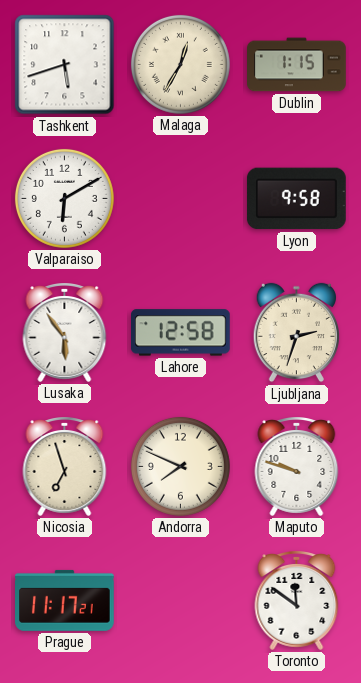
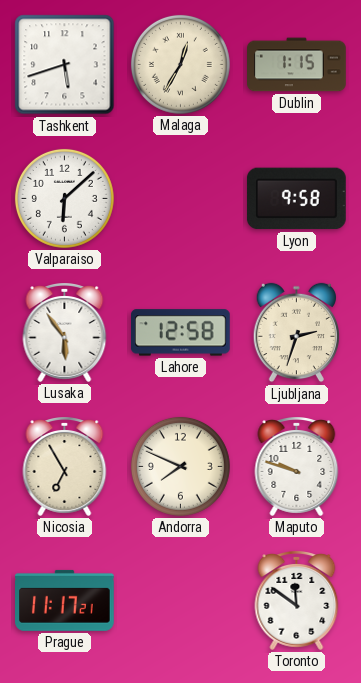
Valparaiso: 6:10 -> 6:08
Nicosia: 6:57 -> 6:55
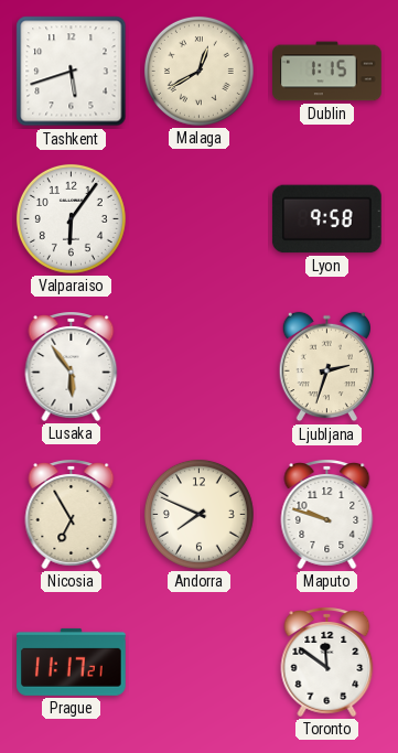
Malaga: 12:35 -> 12:40
Valparaiso: 6:08 -> 6:06
Lahore: 12:58 -> none
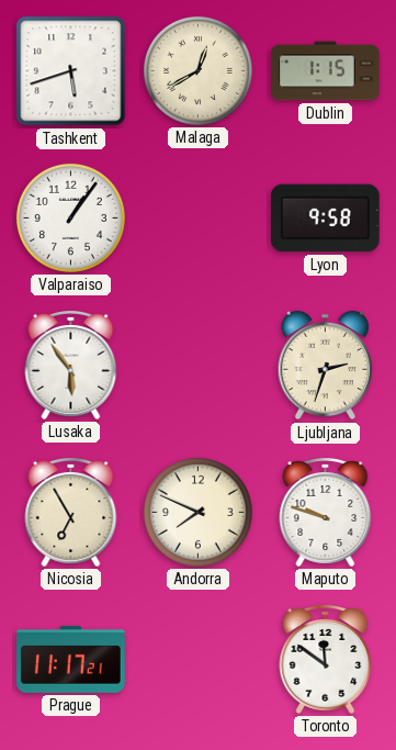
Valparaiso: 6:06 -> 1:06
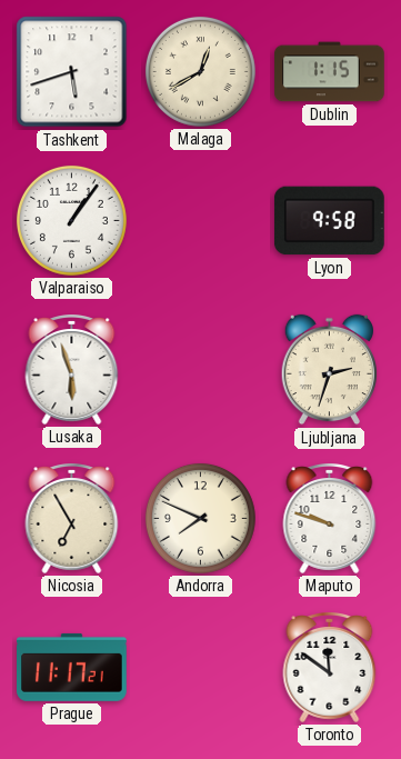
Lusaka: 5:54 -> 5:57
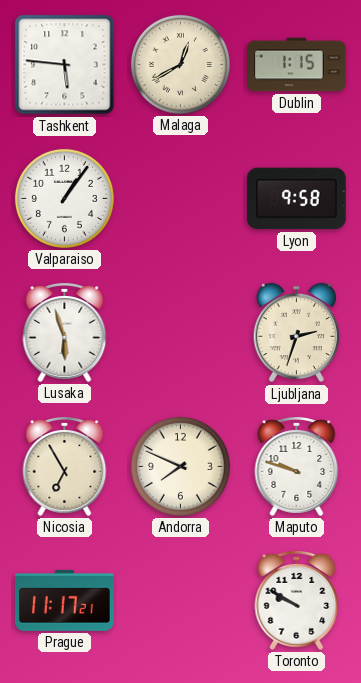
Tashkent: 5:42 -> 5:46
Toronto: 11:51 -> 9:50
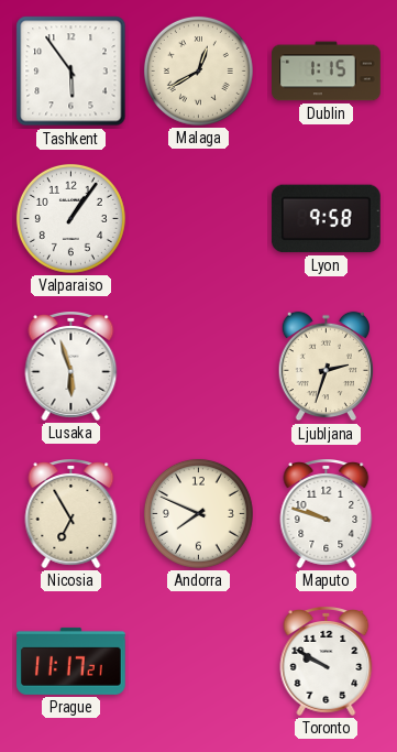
Tashkent: 5:46 -> 5:54
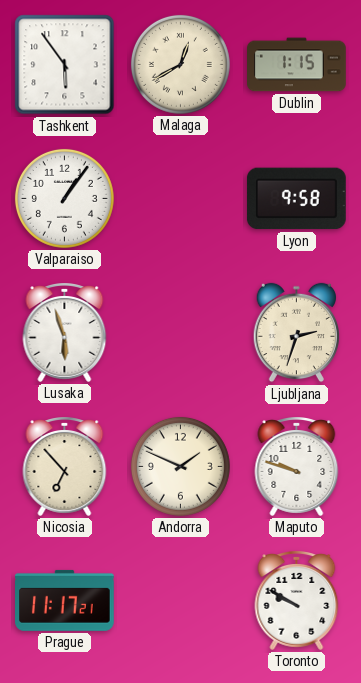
Nicosia: 6:55 -> 6:53
Andorra: 7:49 -> 1:49
